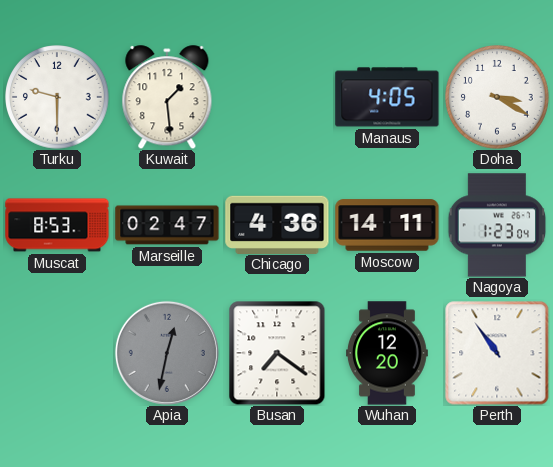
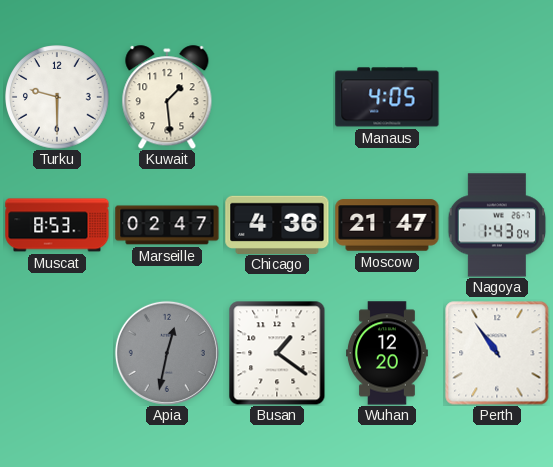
Doha: 3:20 -> none
Moscow: 14:11 -> 21:47
Nagoya: 1:23 -> 1:43
Busan: 7:21 -> 1:21
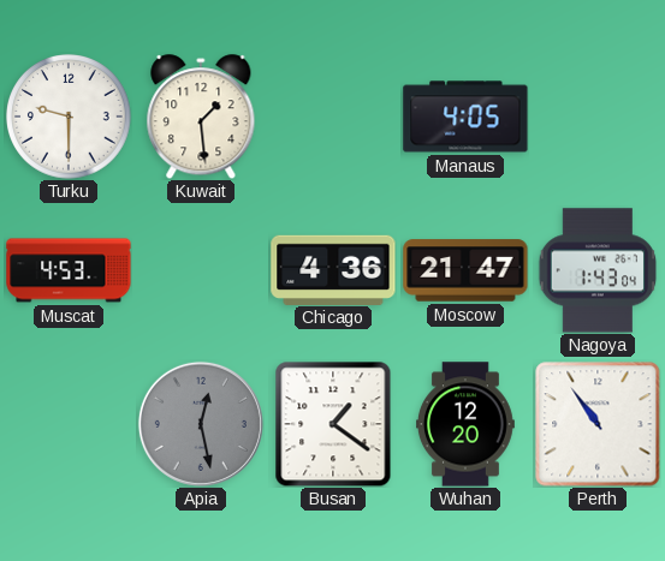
Muscat: 8:53 -> 4:53
Marseille: 02:47 -> none
Apia: 12:32 -> 12:28
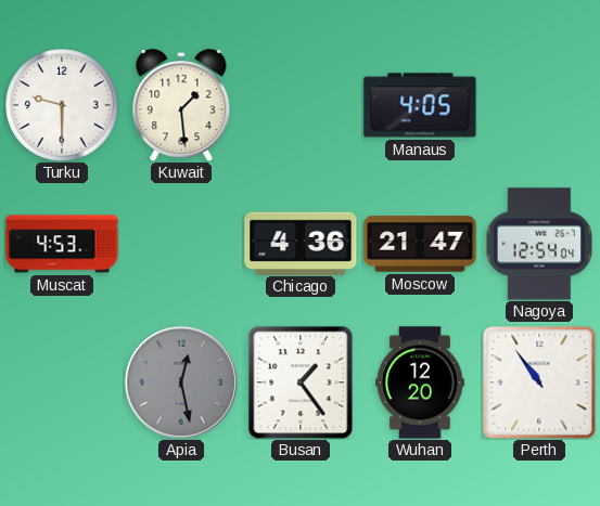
Nagoya: 1:43 -> 12:54
Busan: 1:21 -> 1:24
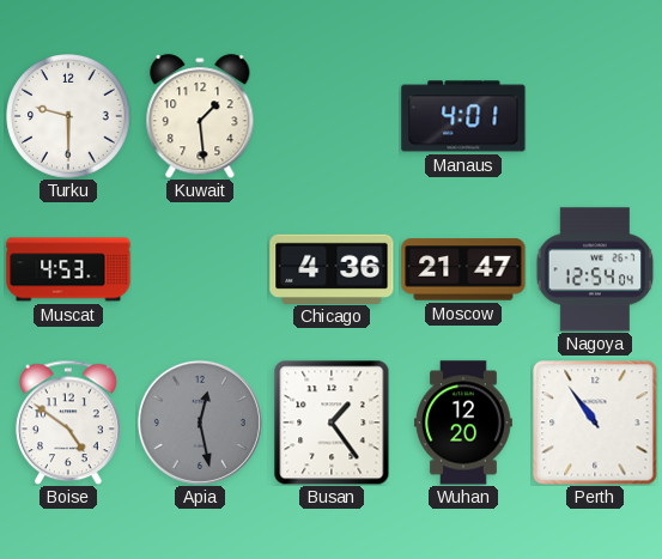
Manaus: 4:05 -> 4:01
Boise: none -> 4:51
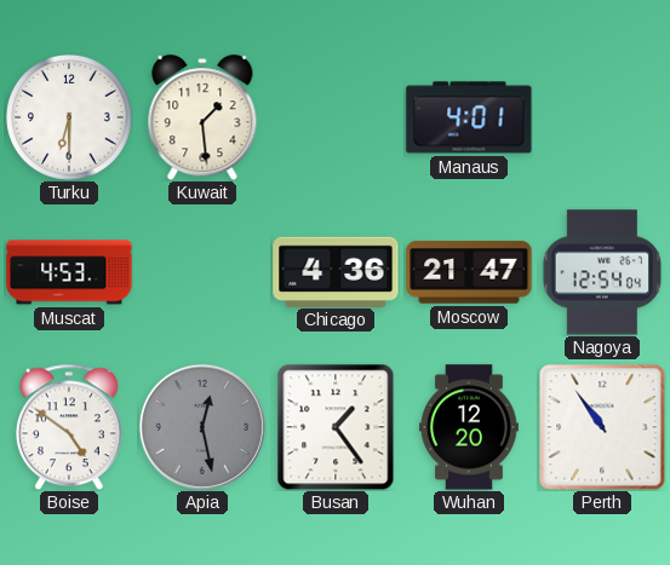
Turku: 9:30 -> 6:30
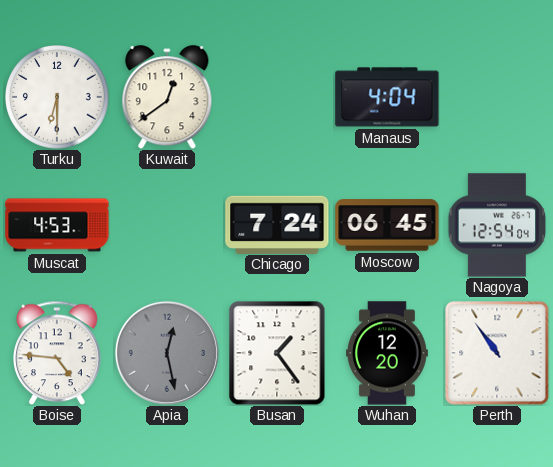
Kuwait: 1:29 -> 12:39
Manaus: 4:01 -> 4:04
Chicago: 4:36 -> 7:24
Moscow: 21:47 -> 06:45
Boise: 4:51 -> 4:46
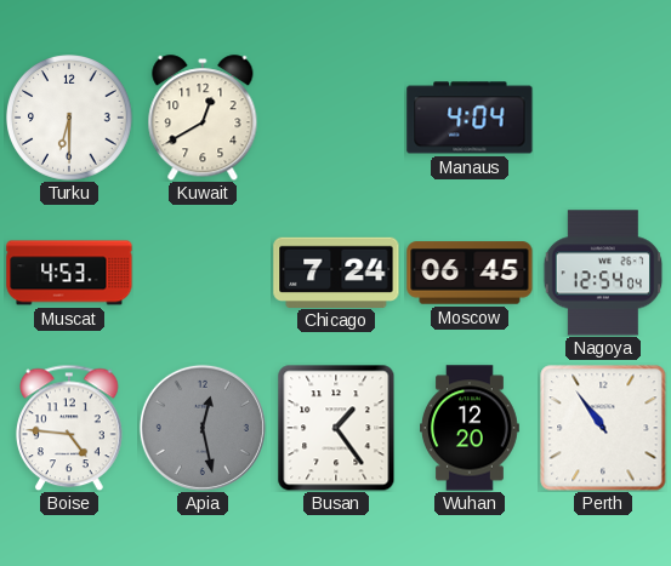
Kuwait: 12:39 -> 12:40
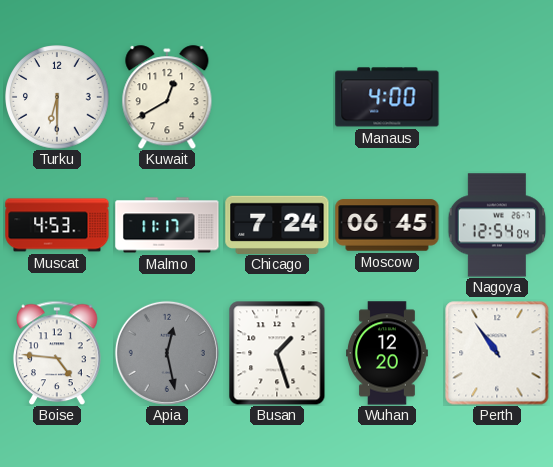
Manaus: 4:04 -> 4:00
Malmo: none -> 11:17
Busan: 1:24 -> 1:27
